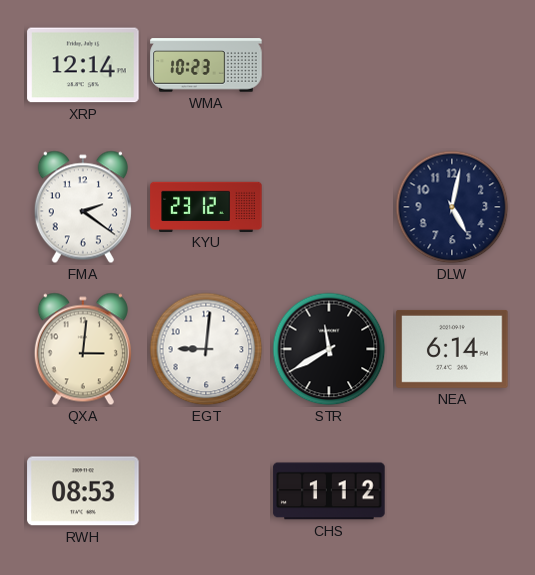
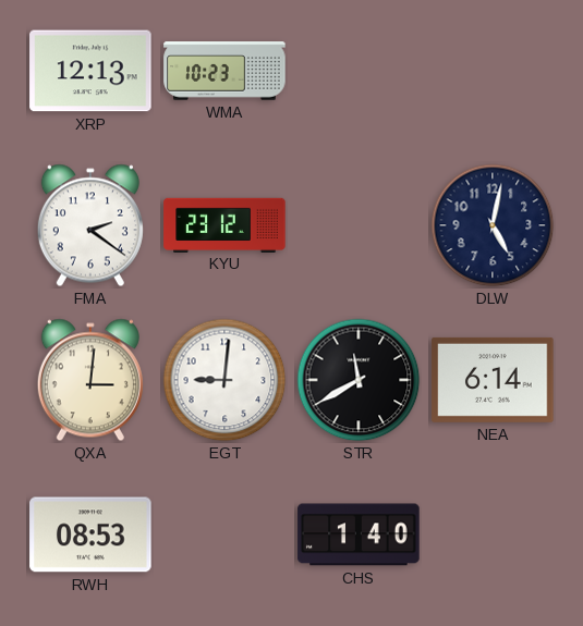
XRP: 12:14 -> 12:13
CHS: 1:12 -> 1:40
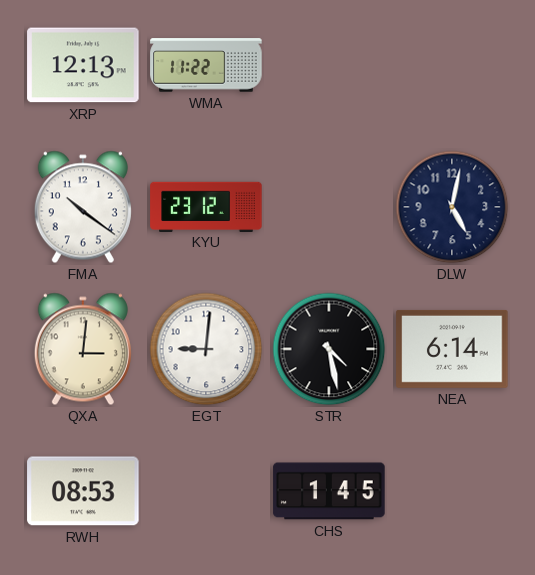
WMA: 10:23 -> 11:22
FMA: 2:21 -> 10:21
STR: 11:40 -> 4:28
CHS: 1:40 -> 1:45
